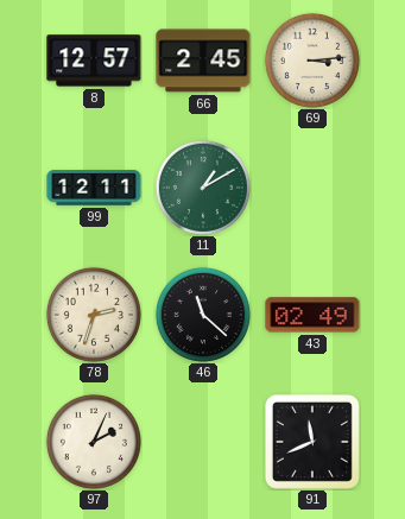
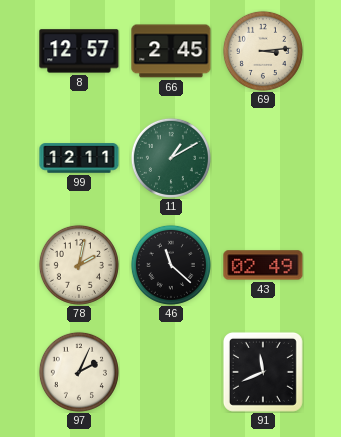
78: 2:33 -> 2:02
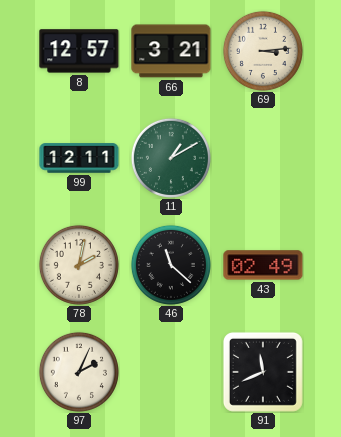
66: 2:45 -> 3:21
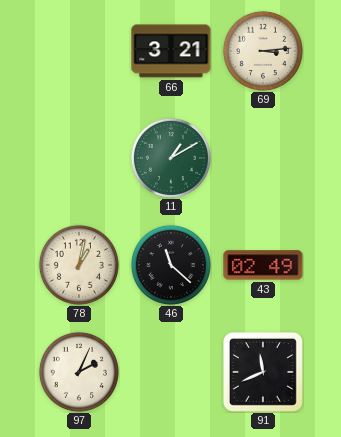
8: 12:57 -> none
99: 12:11 -> none
78: 2:02 -> 1:02
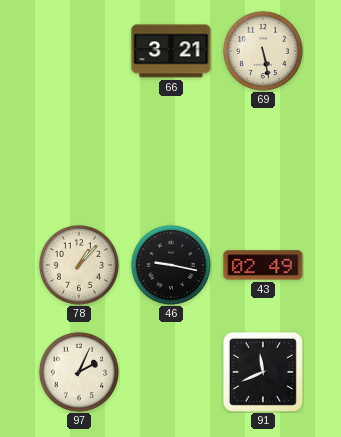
69: 3:14 -> 5:28
11: 1:10 -> none
78: 1:02 -> 1:07
46: 11:22 -> 9:17
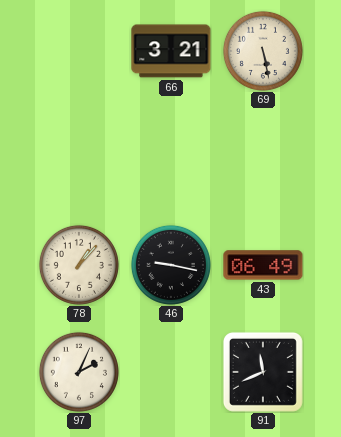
43: 02:49 -> 06:49
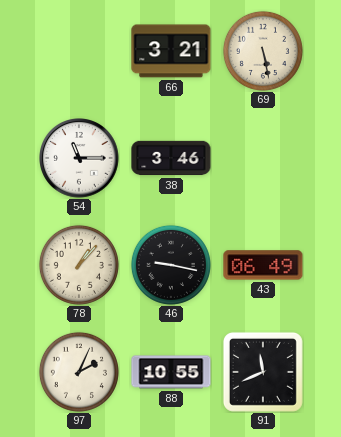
54: none -> 11:15
38: none -> 3:46
88: none -> 10:55
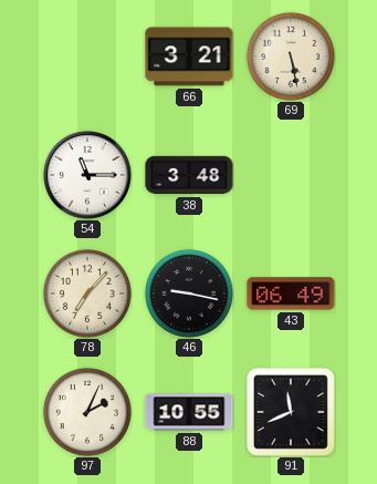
38: 3:46 -> 3:48
78: 1:07 -> 7:07
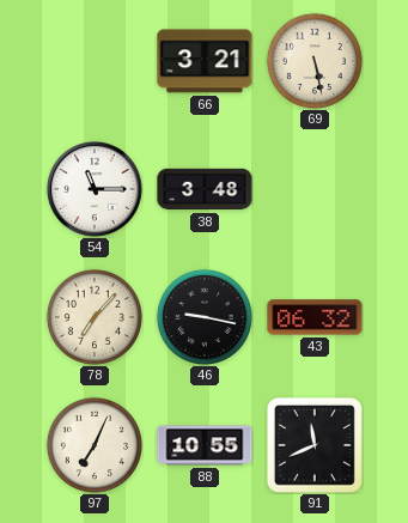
43: 06:49 -> 06:32
97: 2:04 -> 7:04
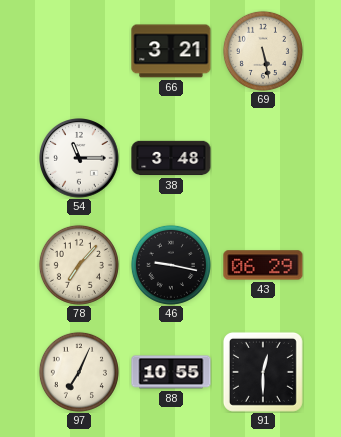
43: 06:32 -> 06:29
91: 11:41 -> 12:30
